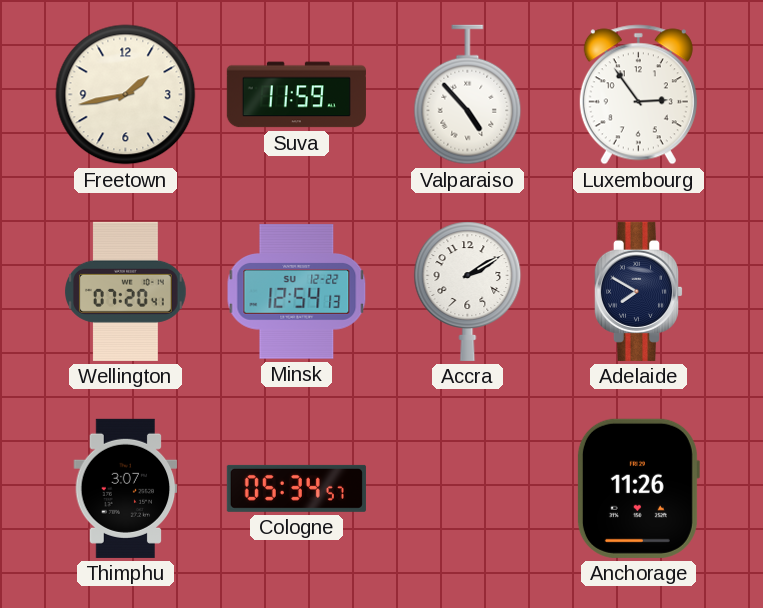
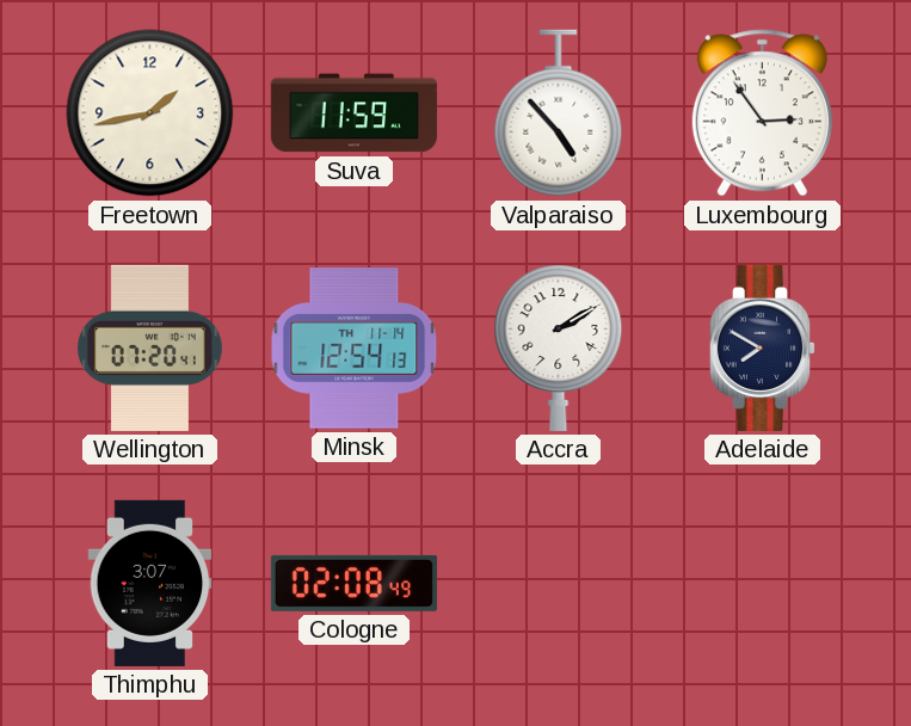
Minsk date: SU 12-22 -> TH 11-14
Cologne: 05:34 -> 02:08
Anchorage: 11:26 -> none
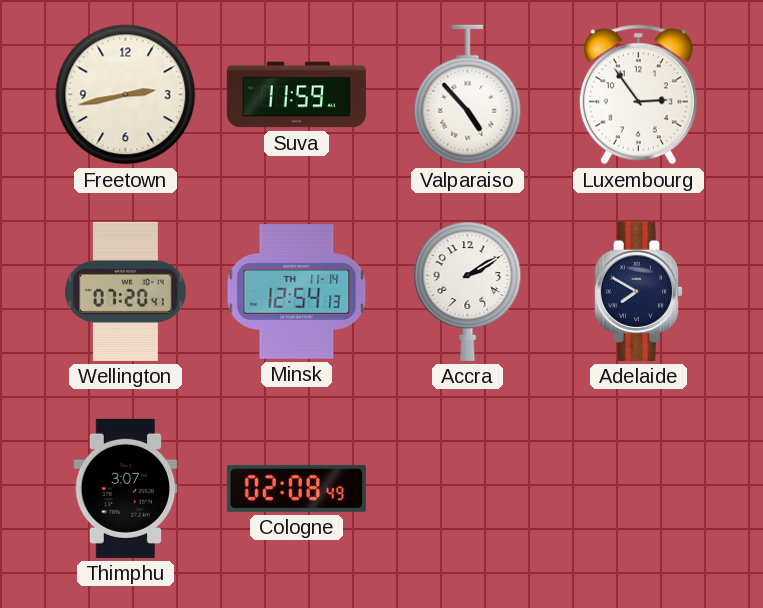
Freetown: 1:43 -> 2:43
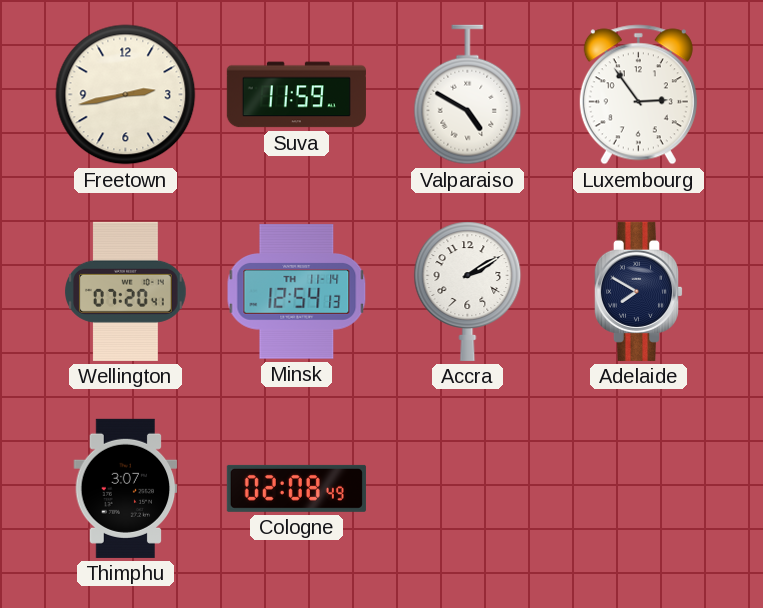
Valparaiso: 4:53 -> 4:50
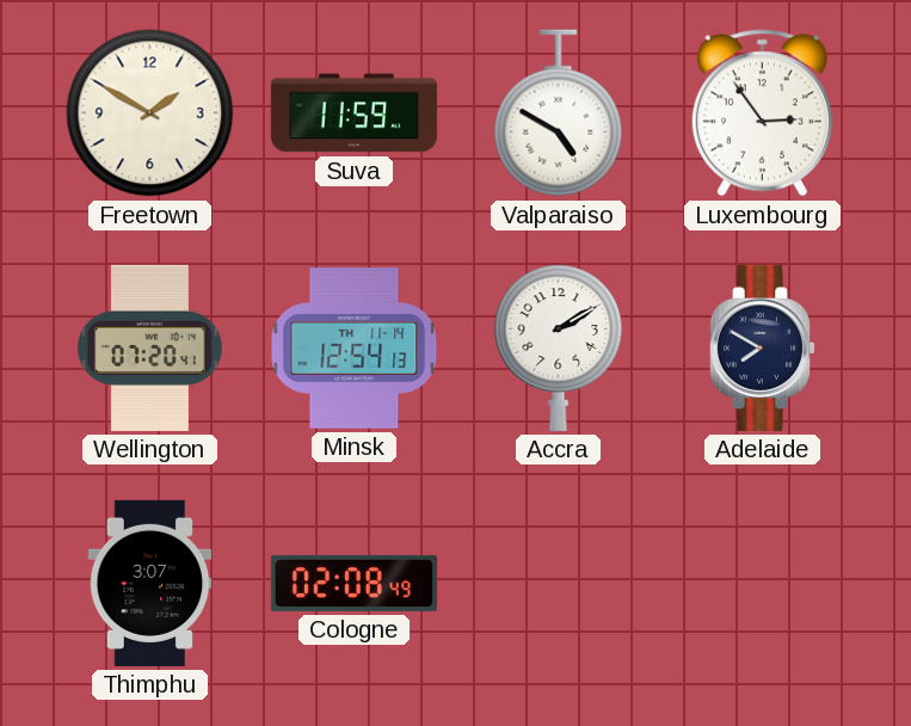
Freetown: 2:43 -> 1:50
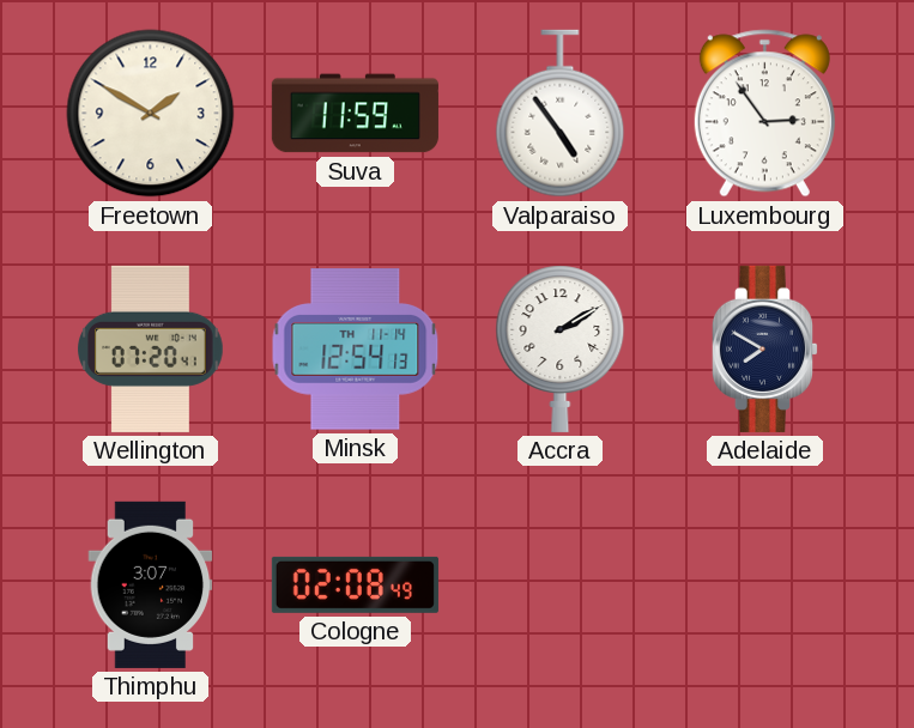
Valparaiso: 4:50 -> 4:54
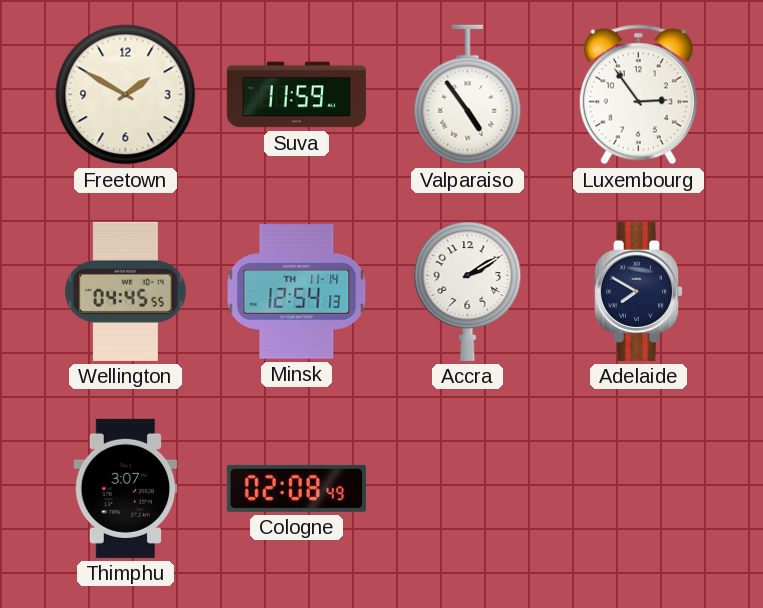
Wellington: 07:20 -> 04:45
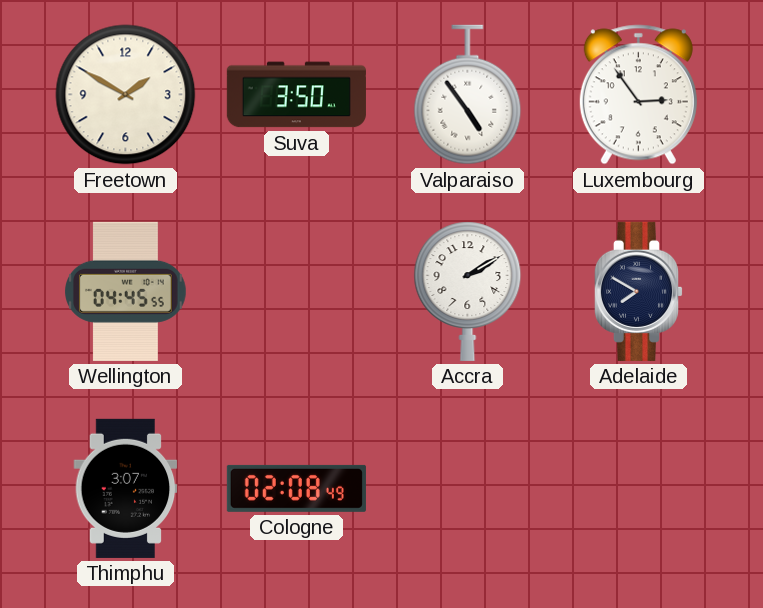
Suva: 11:59 -> 3:50
Minsk: 12:54 -> none
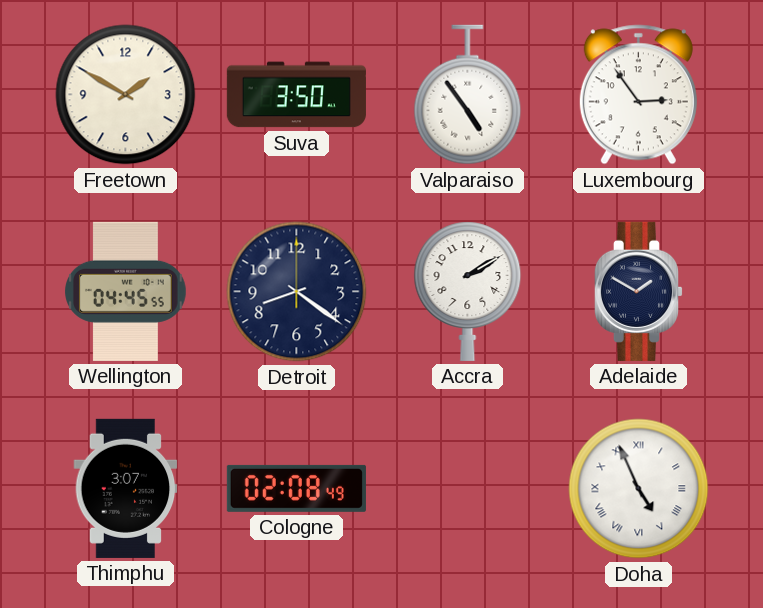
Detroit: none -> 8:21
Adelaide: 7:50 -> 1:50
Doha: none -> 4:56
